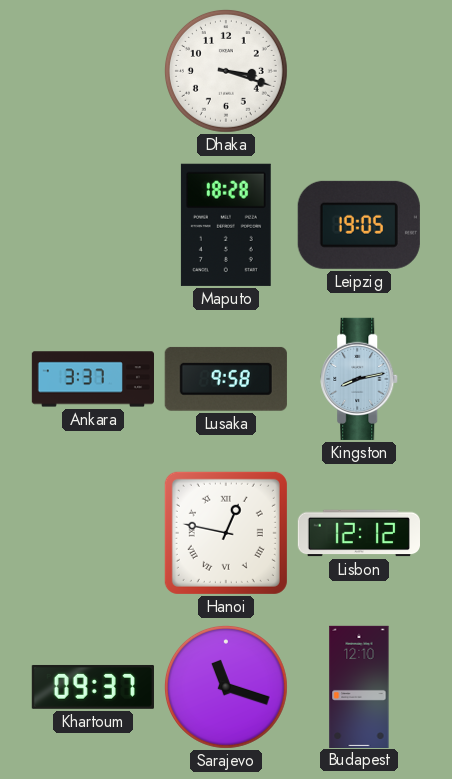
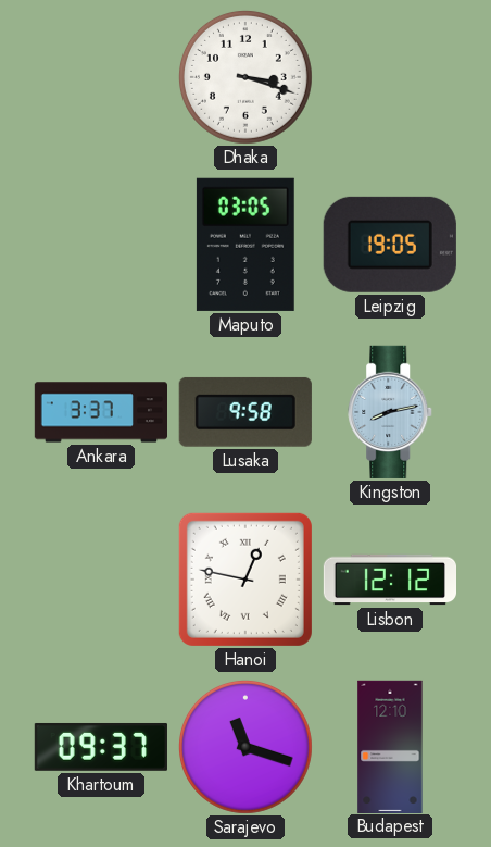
Maputo: 18:28 -> 03:05
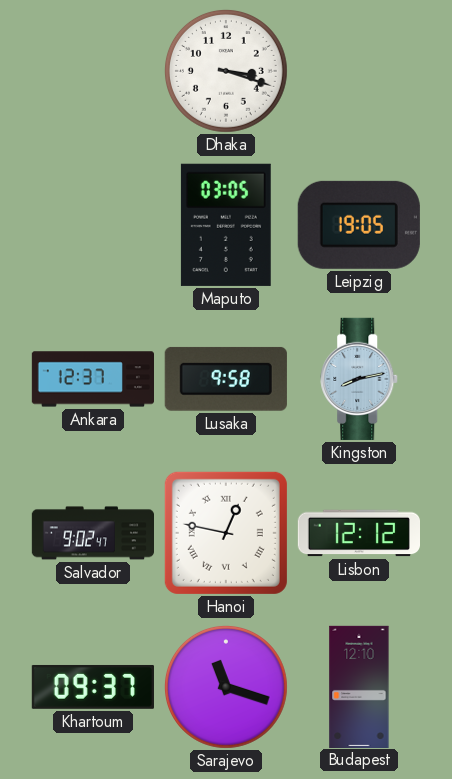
Ankara: 3:37 -> 12:37
Salvador: none -> 9:02
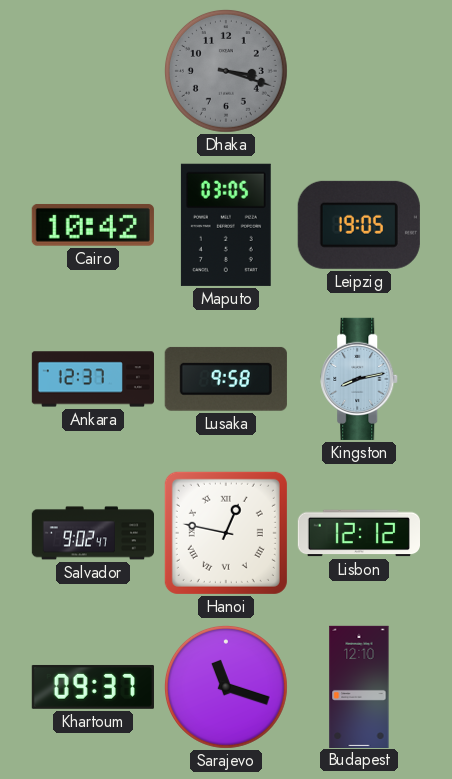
Dhaka dial: white -> grey
Cairo: none -> 10:42
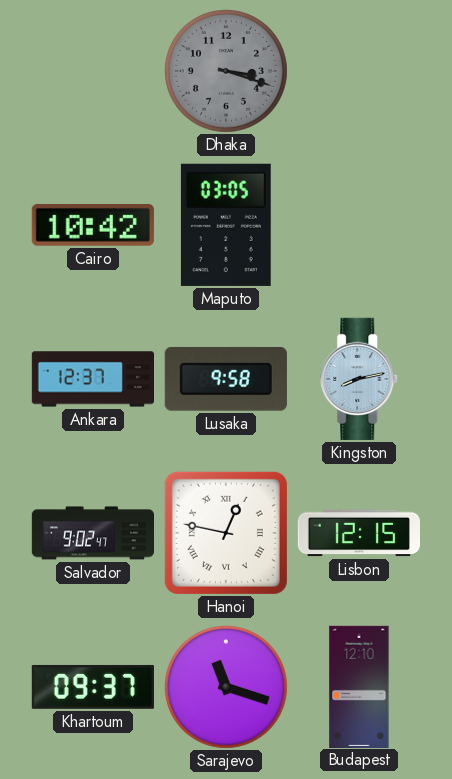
Leipzig: 19:05 -> none
Lisbon: 12:12 -> 12:15
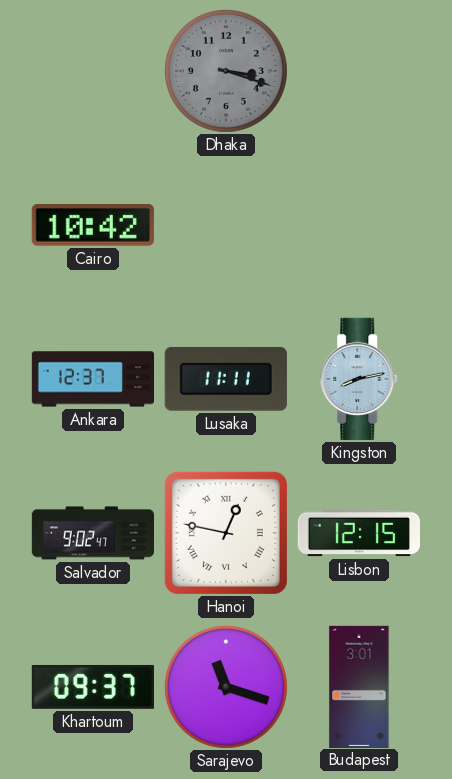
Maputo: 03:05 -> none
Lusaka: 9:58 -> 11:11
Budapest: 12:10 -> 3:01
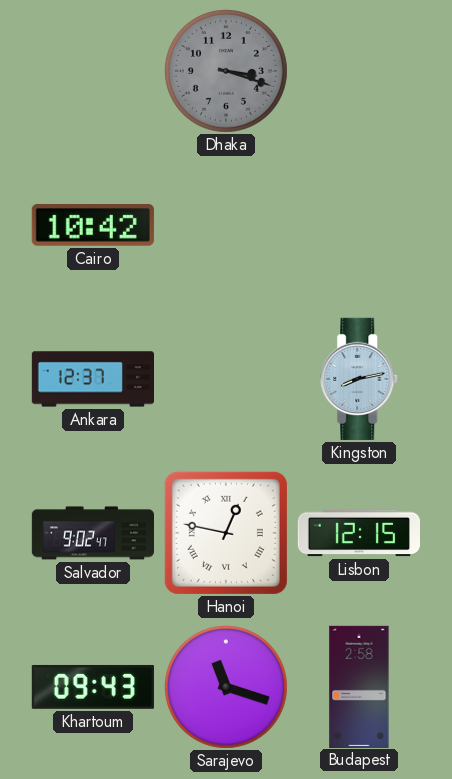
Lusaka: 11:11 -> none
Khartoum: 09:37 -> 09:43
Budapest: 3:01 -> 2:58
